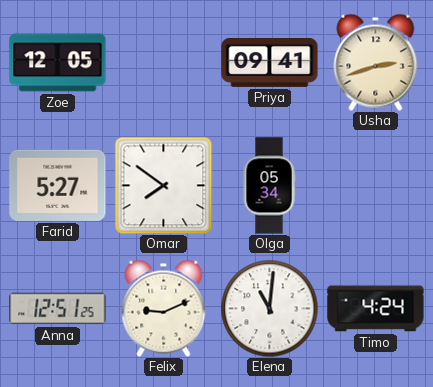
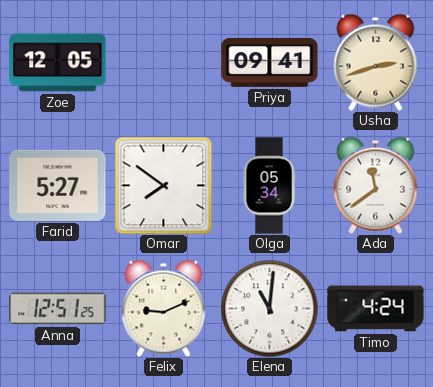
Ada: none -> 11:39
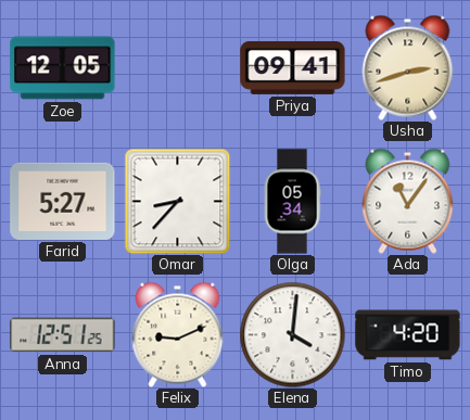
Omar: 7:51 -> 8:37
Ada: 11:39 -> 11:06
Elena: 11:01 -> 4:01
Timo: 4:24 -> 4:20
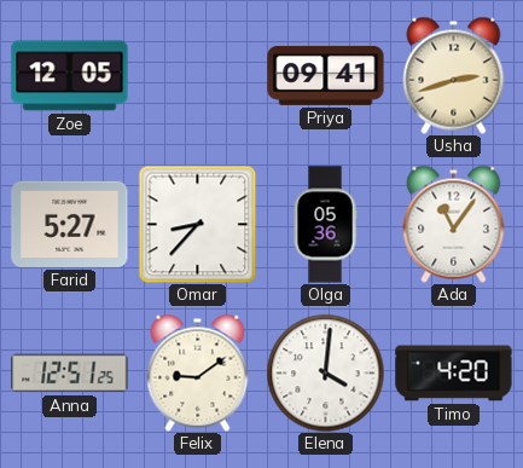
Olga: 05:34 -> 05:36
Felix: 9:11 -> 9:09
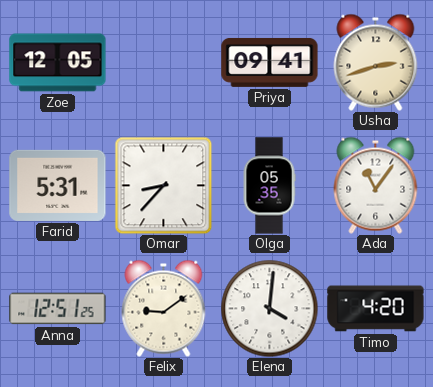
Farid: 5:27 -> 5:31
Olga: 05:36 -> 05:35
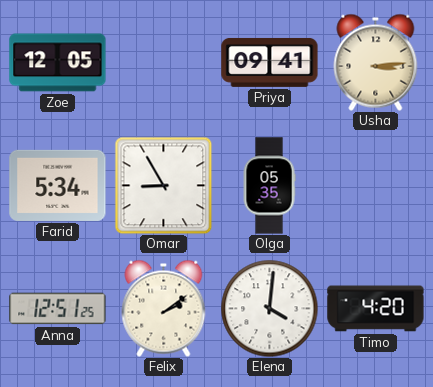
Usha: 2:42 -> 3:14
Farid: 5:31 -> 5:34
Omar: 8:37 -> 8:55
Ada: 11:06 -> none
Felix: 9:09 -> 2:09
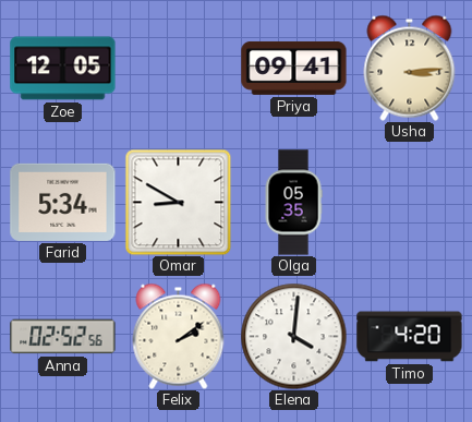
Omar: 8:55 -> 8:50
Anna: 12:51 -> 02:52
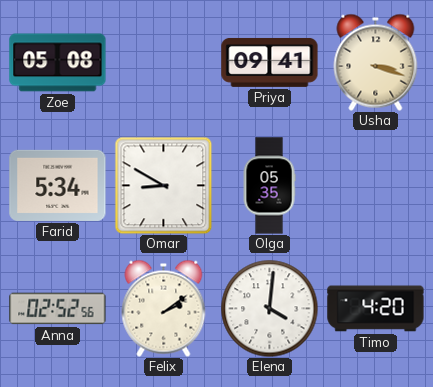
Zoe: 12:05 -> 05:08
Usha: 3:14 -> 3:18
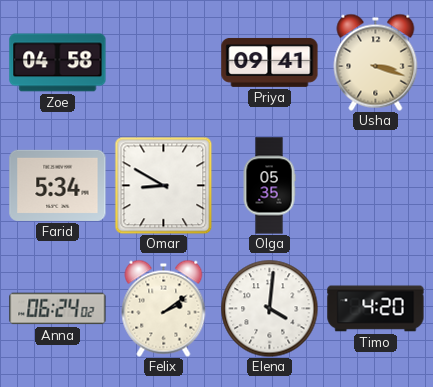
Zoe: 05:08 -> 04:58
Anna: 02:52 -> 06:24
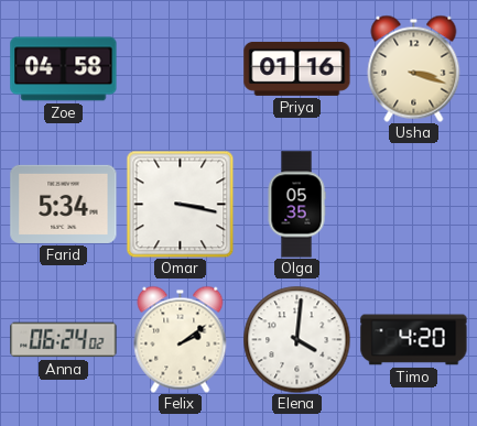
Priya: 09:41 -> 01:16
Omar: 8:50 -> 3:17
